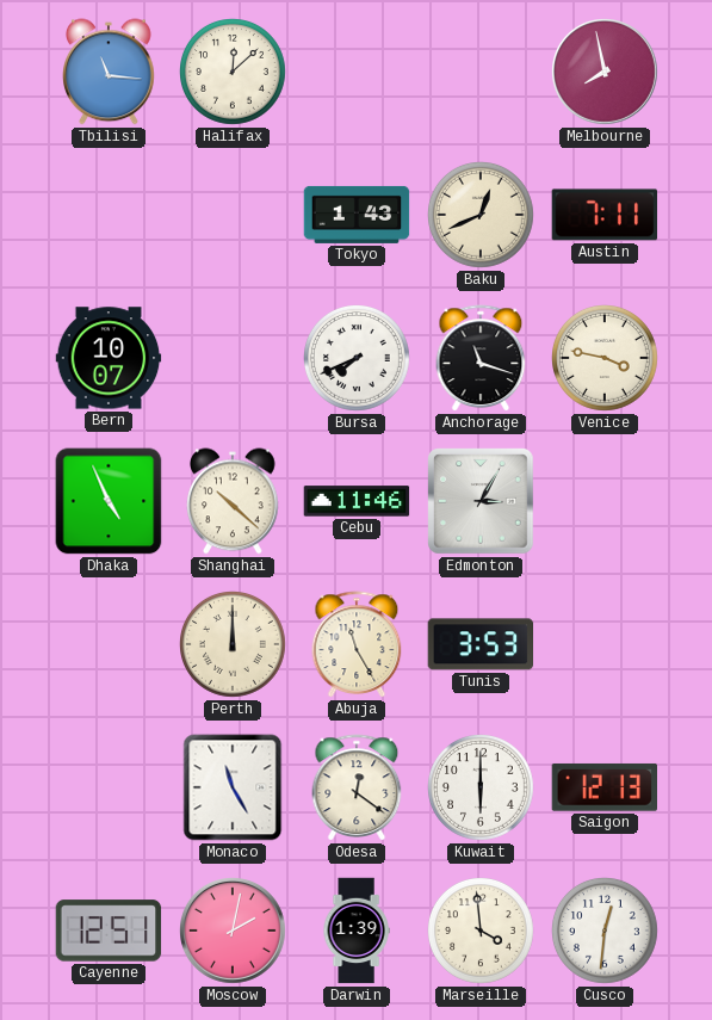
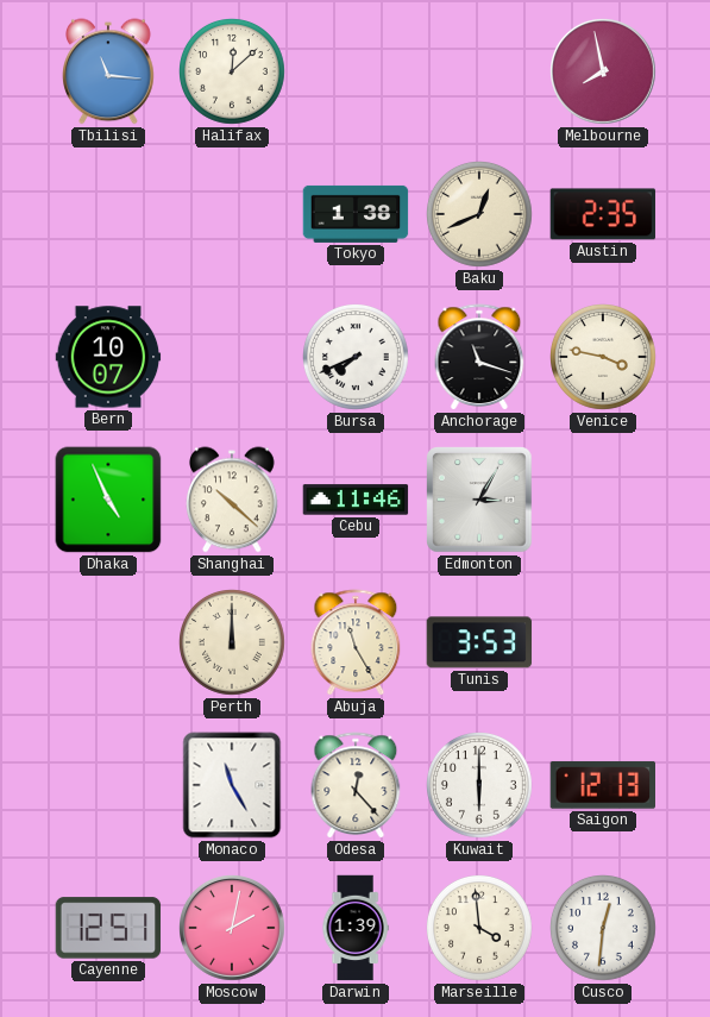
Tokyo: 1:43 -> 1:38
Austin: 7:11 -> 2:35
Odesa: 12:21 -> 12:23
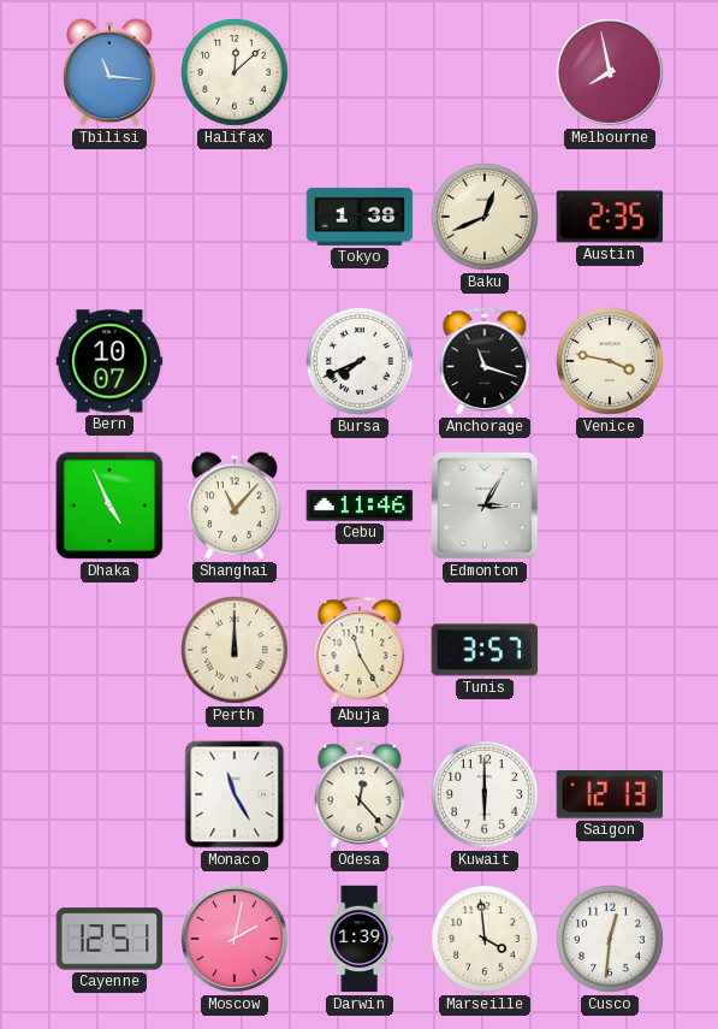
Shanghai: 10:22 -> 11:07
Tunis: 3:53 -> 3:57
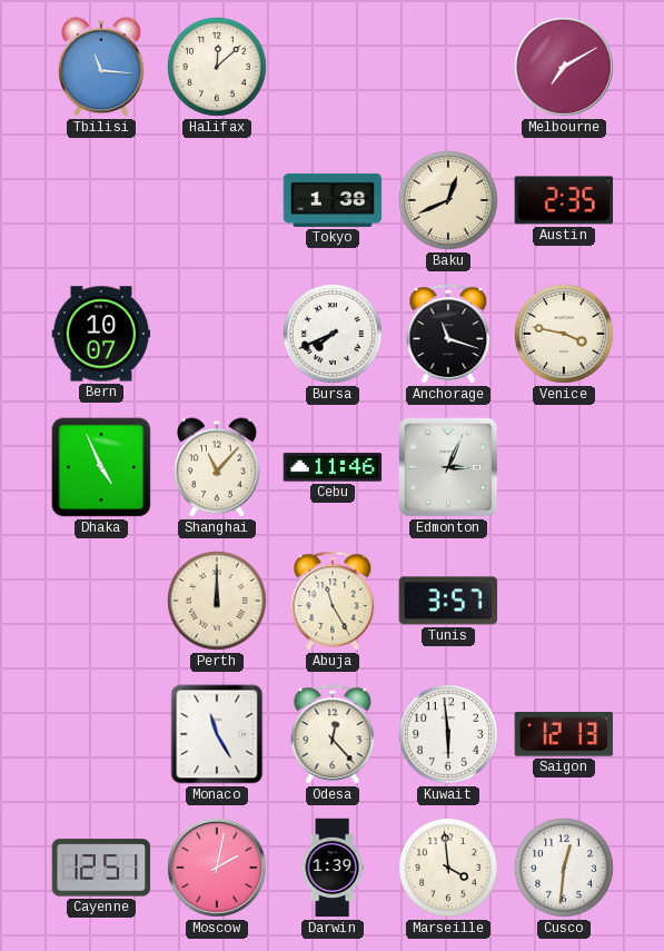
Melbourne: 7:58 -> 7:10
Edmonton: 3:05 -> 3:04
Kuwait: 6:00 -> 5:59
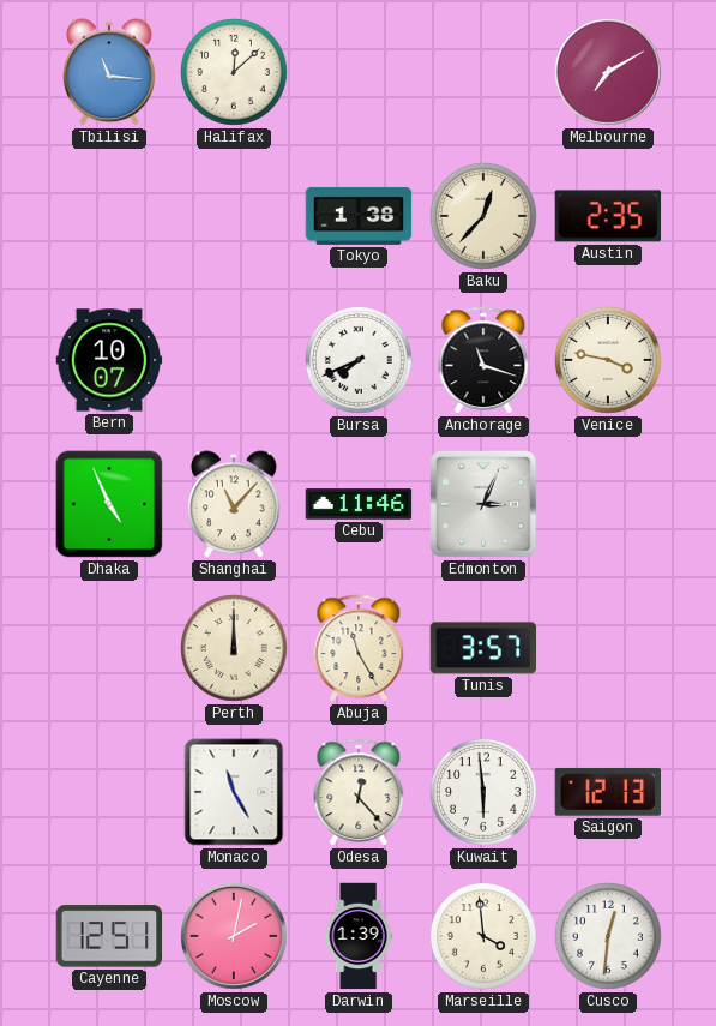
Baku: 12:41 -> 12:37
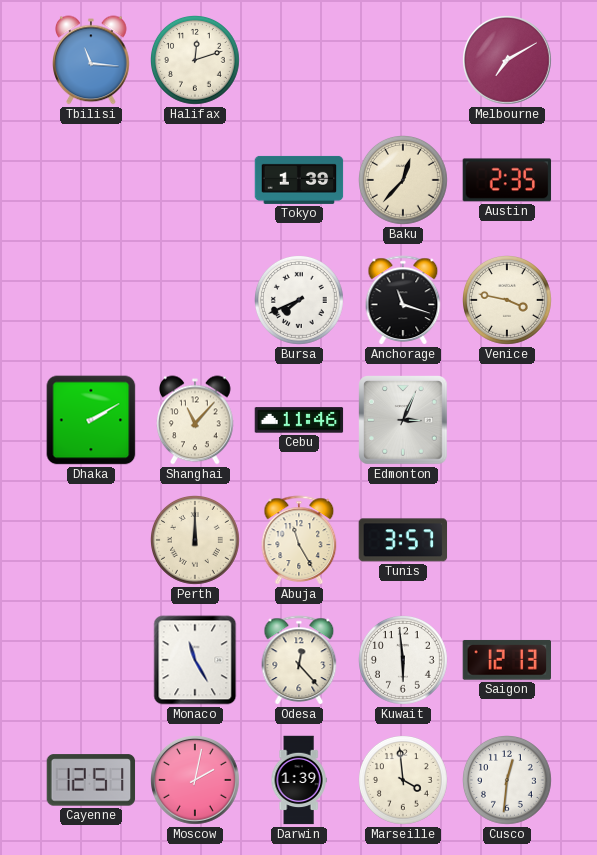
Halifax: 12:08 -> 12:12
Tokyo: 1:38 -> 1:39
Bern: 10:07 -> none
Dhaka: 4:56 -> 2:10
